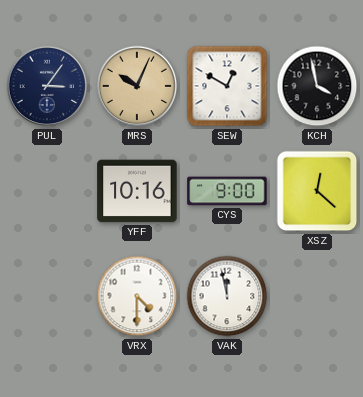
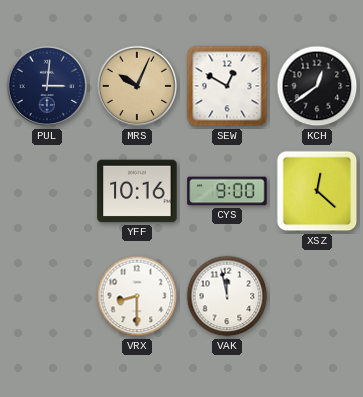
PUL: 3:06 -> 3:01
KCH: 3:58 -> 12:39
VRX: 4:30 -> 8:30
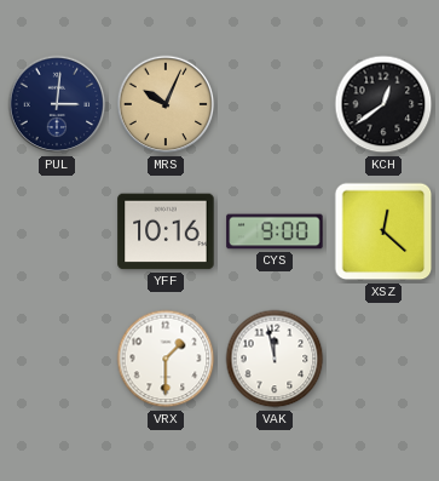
SEW: 12:50 -> none
VRX: 8:30 -> 1:30
